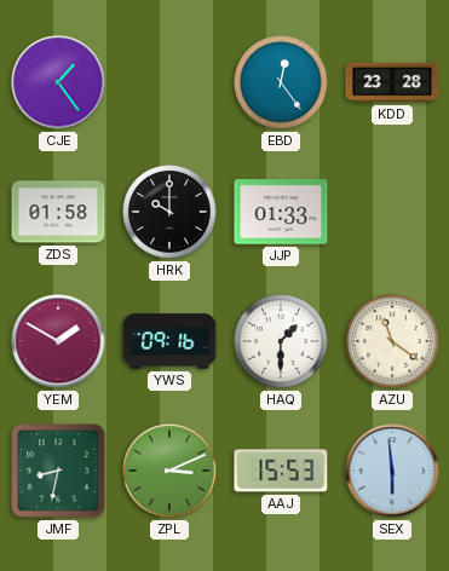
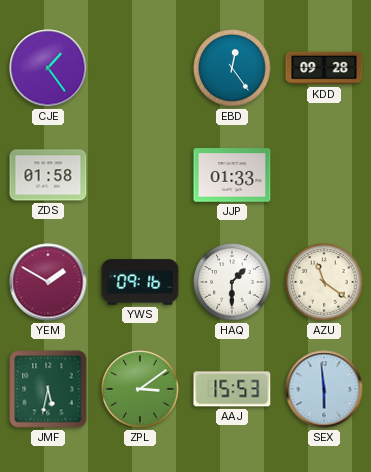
KDD: 23:28 -> 09:28
HRK: 10:00 -> none
JMF: 8:32 -> 5:32
ZPL: 3:11 -> 3:09
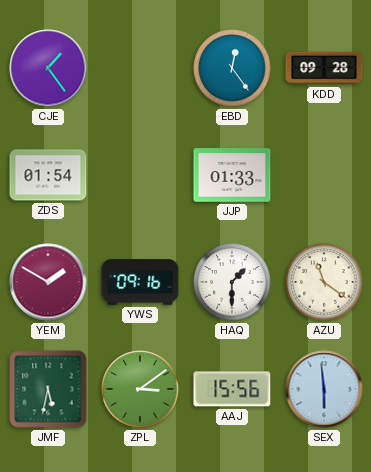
ZDS: 01:58 -> 01:54
AAJ: 15:53 -> 15:56
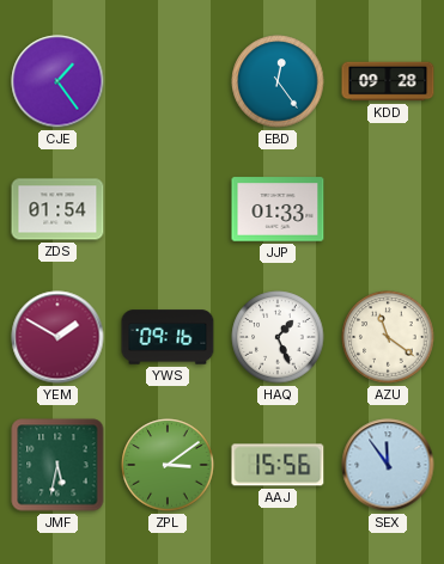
HAQ: 1:30 -> 1:26
SEX: 5:59 -> 11:54
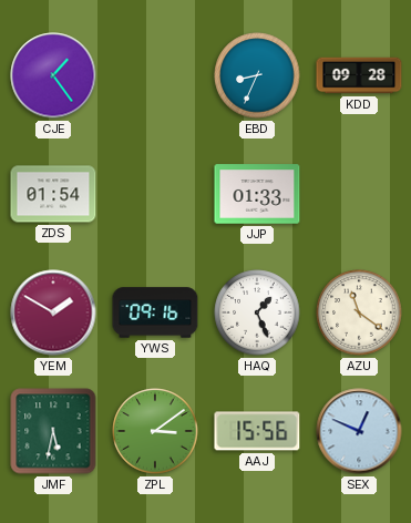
EBD: 12:24 -> 8:34
SEX: 11:54 -> 12:49
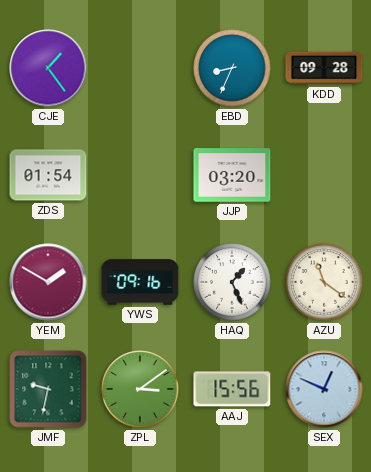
JJP: 01:33 -> 03:20
JMF: 5:32 -> 9:32
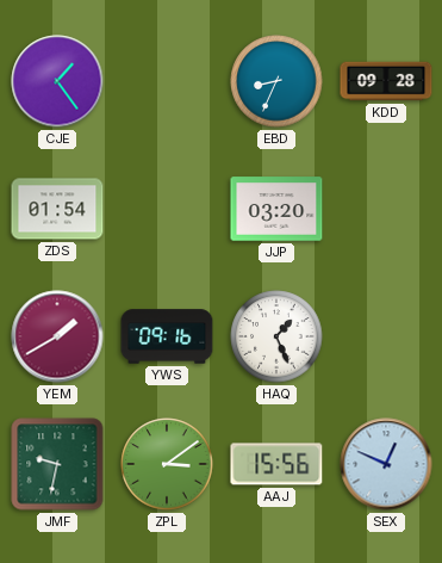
YEM: 1:50 -> 1:40
AZU: 11:21 -> none
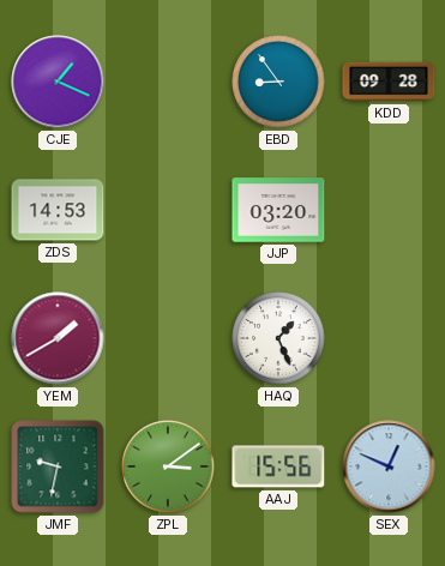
CJE: 1:24 -> 1:19
EBD: 8:34 -> 8:54
ZDS: 01:54 -> 14:53
YWS: 09:16 -> none
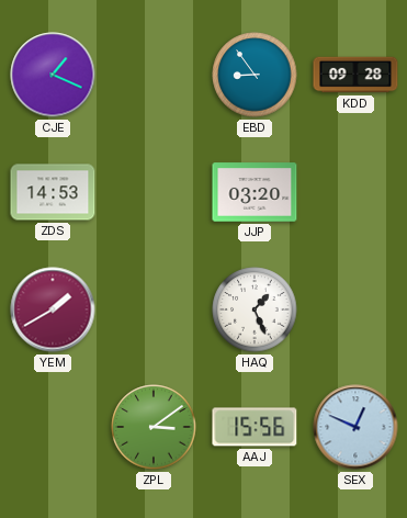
JMF: 9:32 -> none
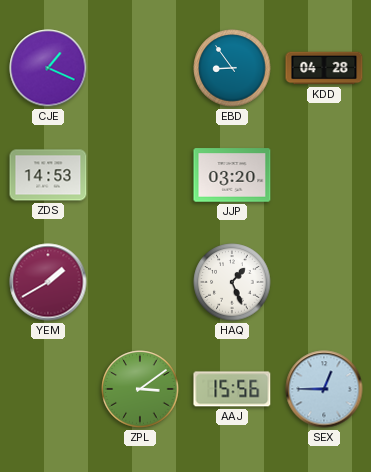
KDD: 09:28 -> 04:28
SEX: 12:49 -> 12:45
